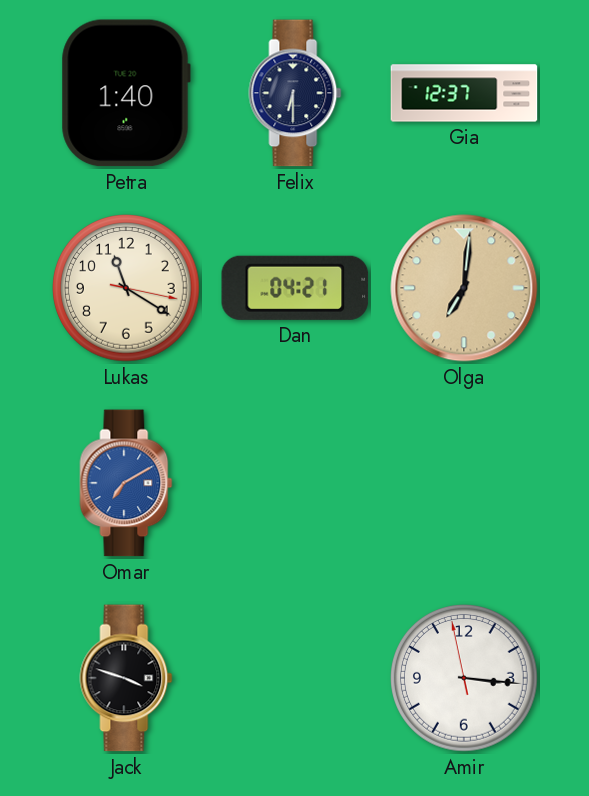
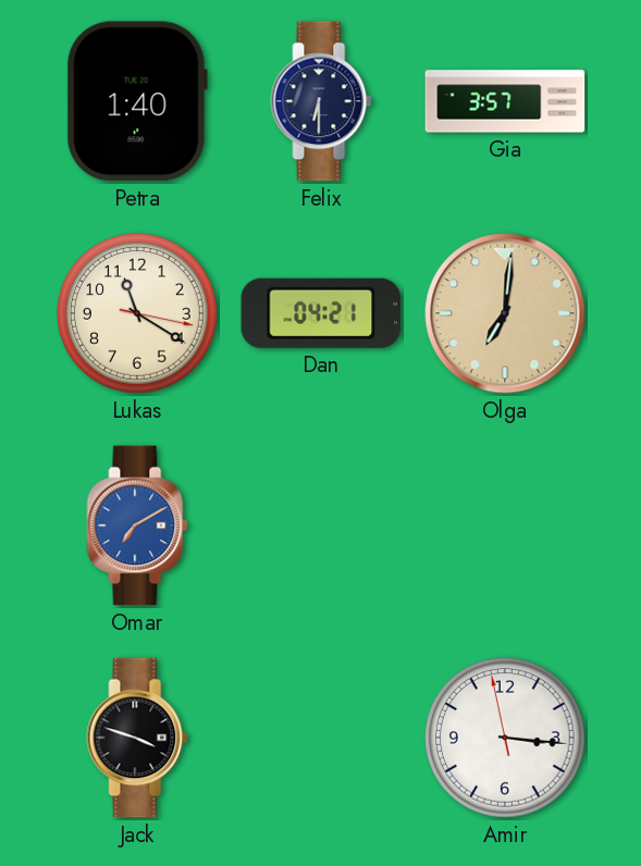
Gia: 12:37 -> 3:57
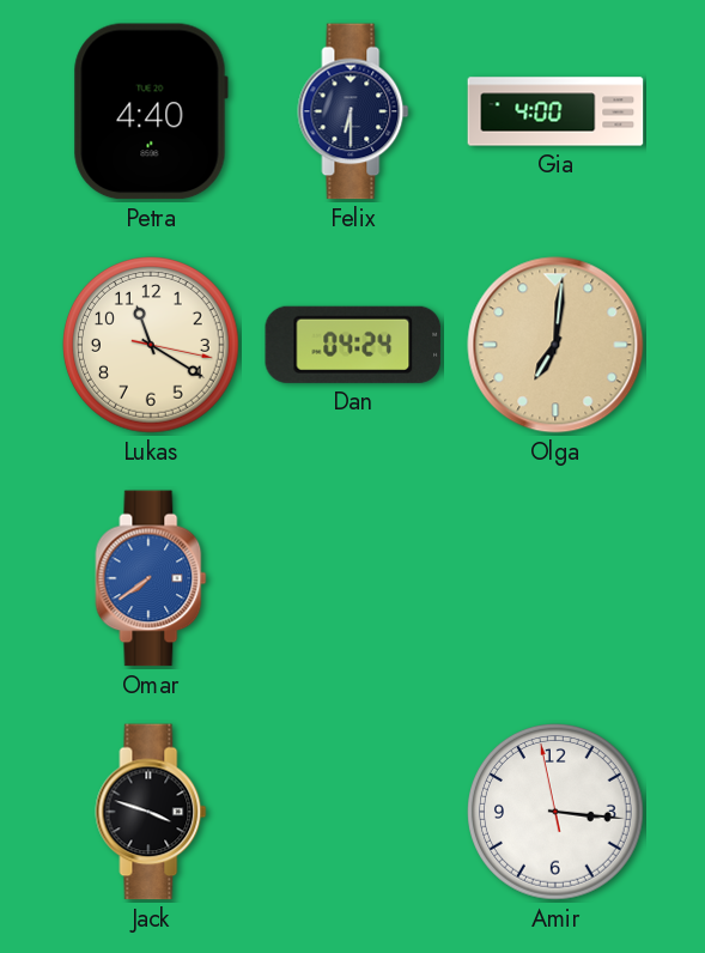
Petra: 1:40 -> 4:40
Gia: 3:57 -> 4:00
Dan: 04:21 -> 04:24
Omar: 7:10 -> 7:39
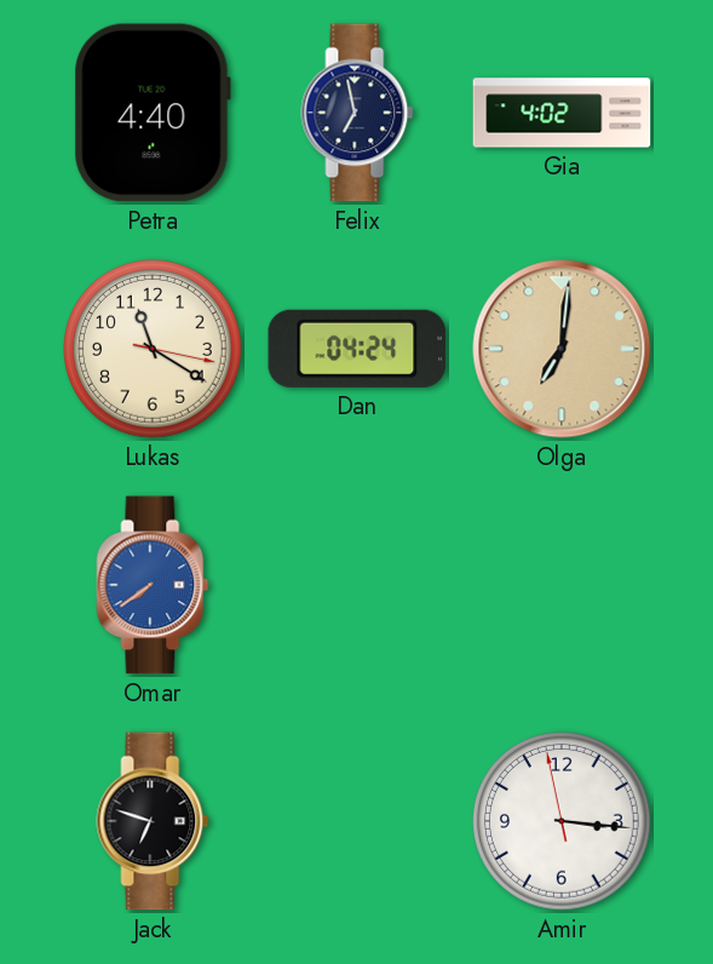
Felix: 6:30 -> 6:58
Gia: 4:00 -> 4:02
Jack: 3:48 -> 6:48
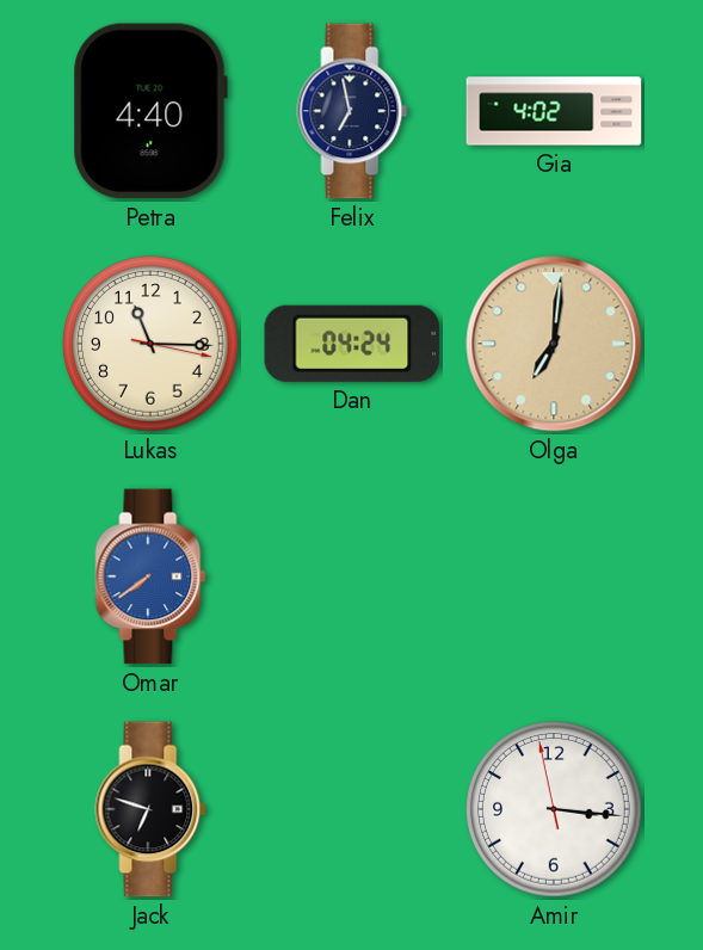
Lukas: 11:20 -> 11:15
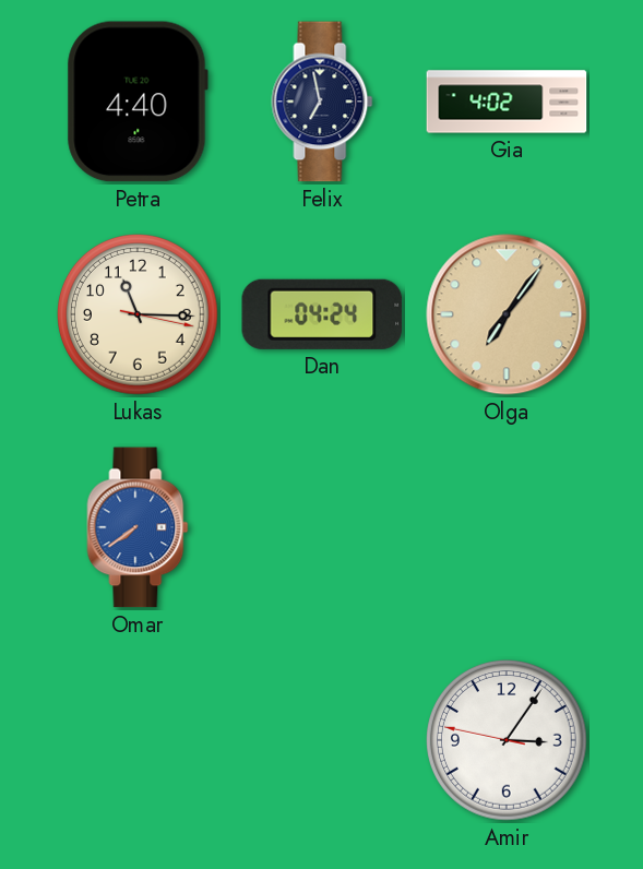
Olga: 7:01 -> 7:06
Jack: 6:48 -> none
Amir: 3:15 -> 3:05
